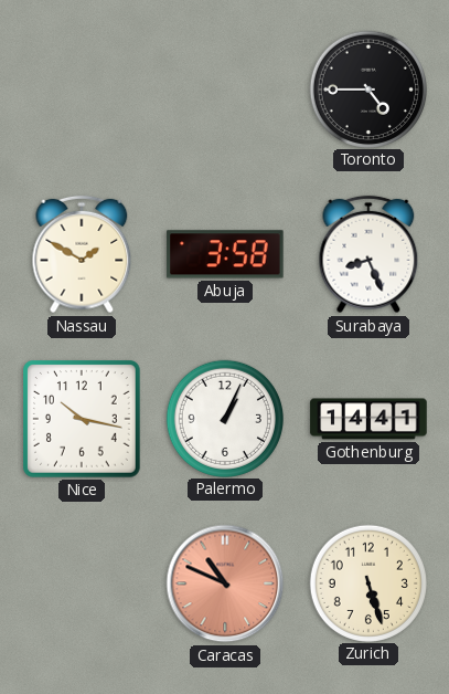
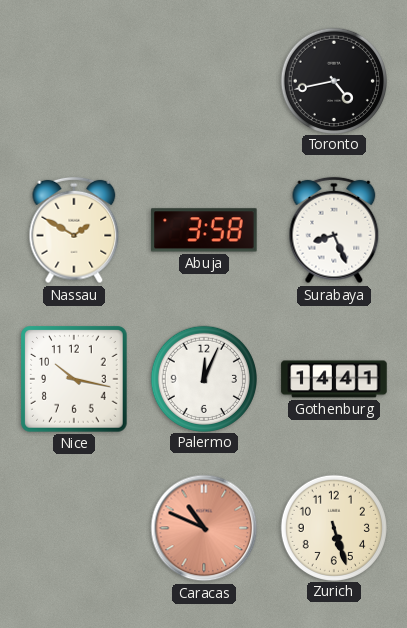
Toronto: 4:45 -> 4:43
Palermo: 1:04 -> 12:04
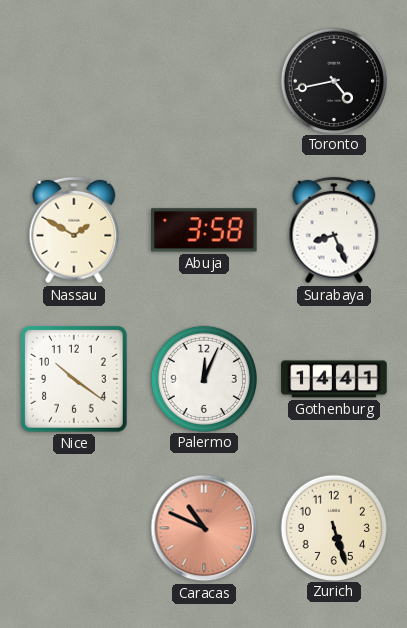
Nice: 10:17 -> 10:21
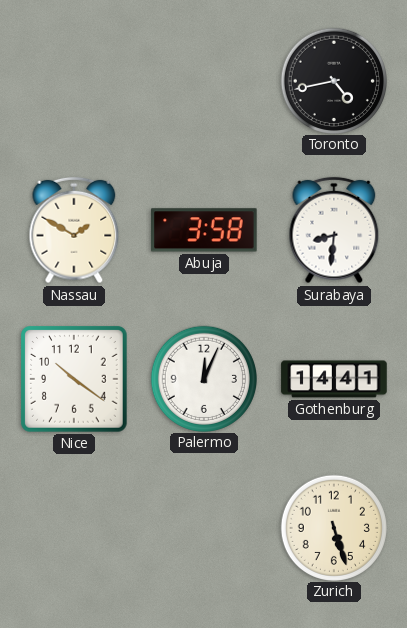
Surabaya: 8:26 -> 8:31
Caracas: 10:49 -> none
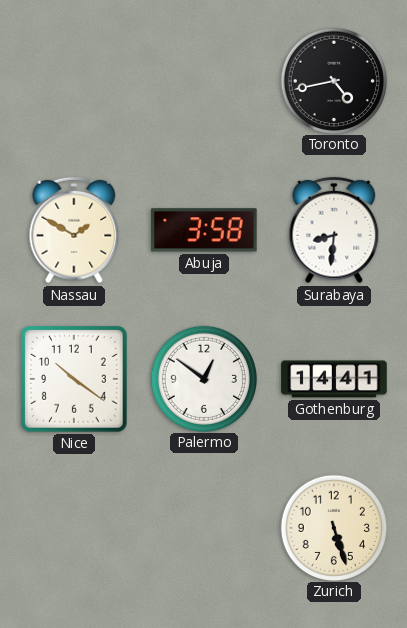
Palermo: 12:04 -> 12:51
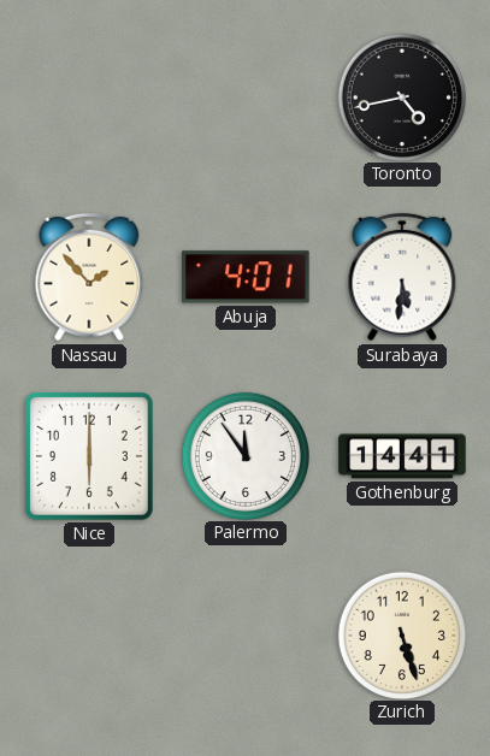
Nassau: 1:50 -> 1:53
Abuja: 3:58 -> 4:01
Surabaya: 8:31 -> 5:31
Nice: 10:21 -> 6:00
Palermo: 12:51 -> 11:54
